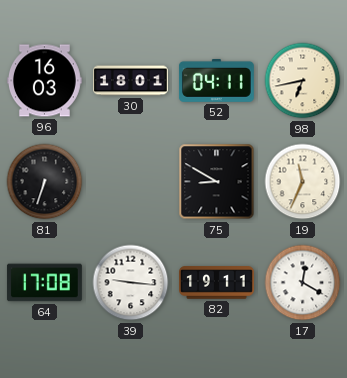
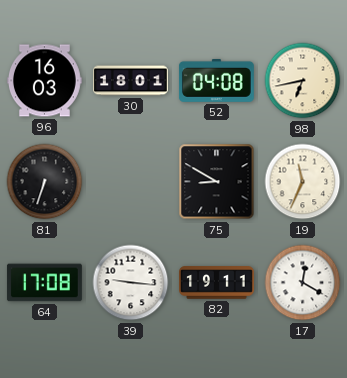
52: 04:11 -> 04:08
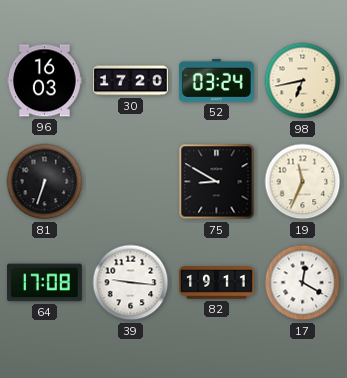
30: 18:01 -> 17:20
52: 04:08 -> 03:24
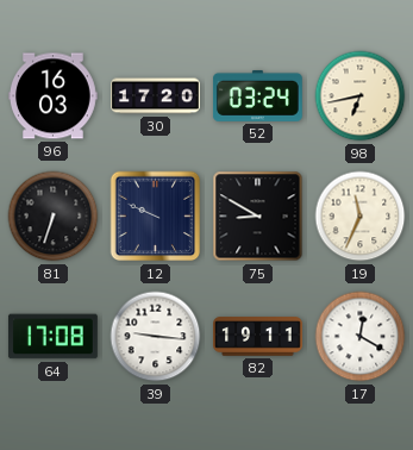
12: none -> 9:49
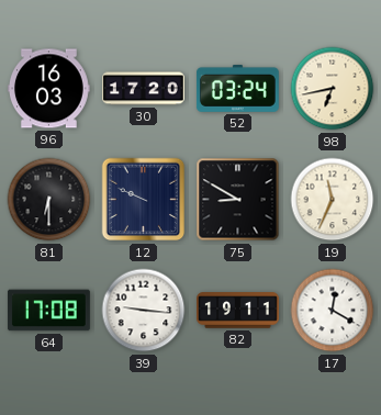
81: 6:33 -> 6:30
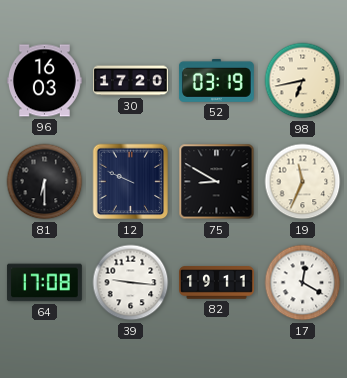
52: 03:24 -> 03:19
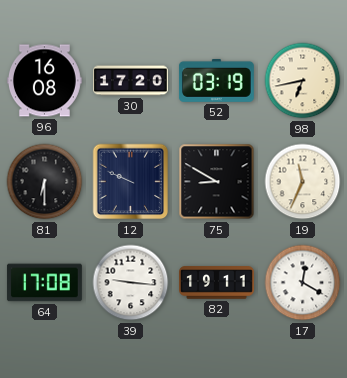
96: 16:03 -> 16:08
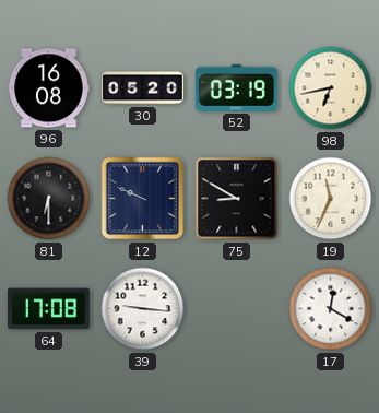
30: 17:20 -> 05:20
82: 19:11 -> none
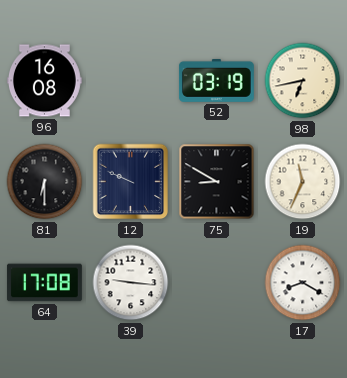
30: 05:20 -> none
17: 12:20 -> 8:20
